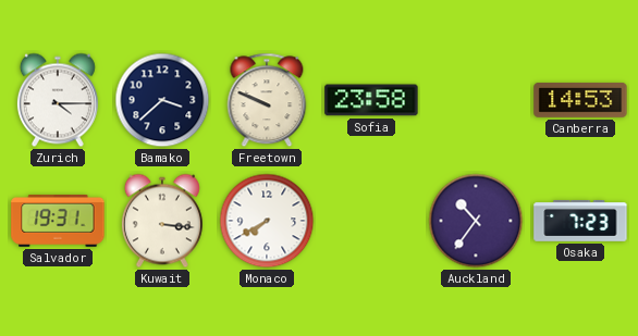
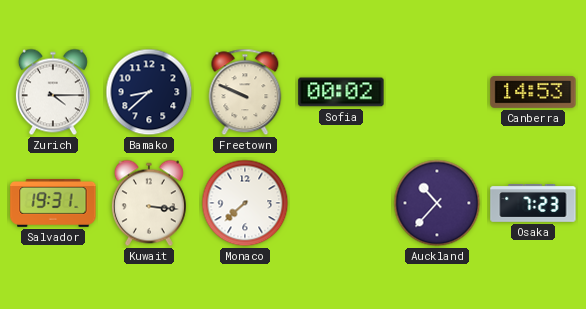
Bamako: 3:38 -> 8:38
Sofia: 23:58 -> 00:02
Monaco: 7:40 -> 7:38
Auckland: 10:36 -> 10:37
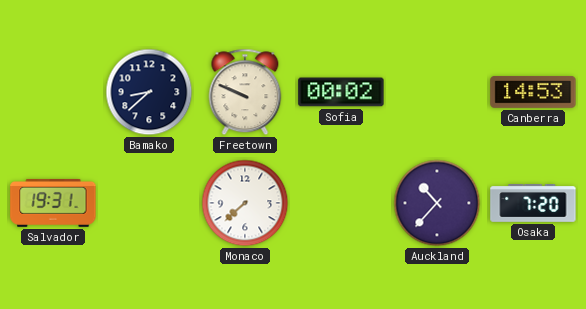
Zurich: 4:15 -> none
Kuwait: 3:16 -> none
Osaka: 7:23 -> 7:20
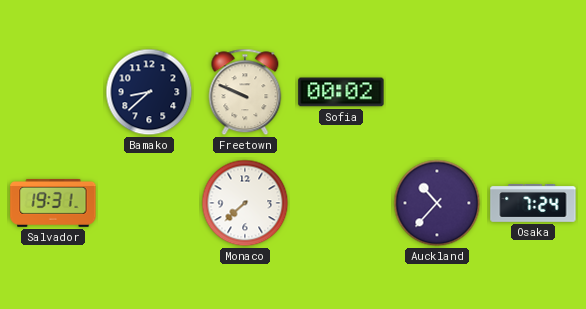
Canberra: 14:53 -> none
Osaka: 7:20 -> 7:24
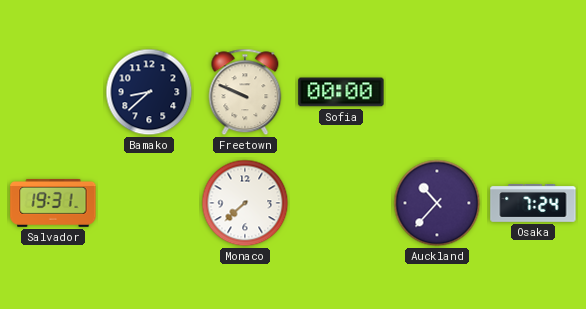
Sofia: 00:02 -> 00:00
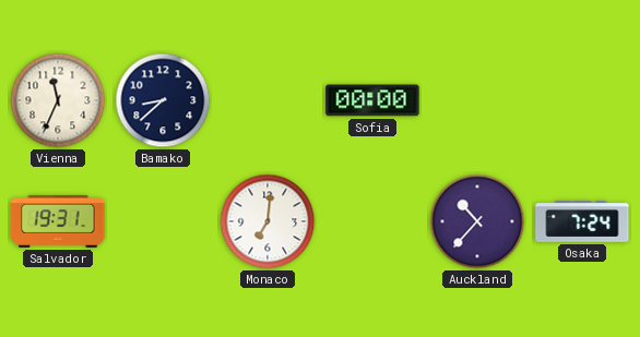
Vienna: none -> 11:34
Freetown: 9:49 -> none
Monaco: 7:38 -> 7:01
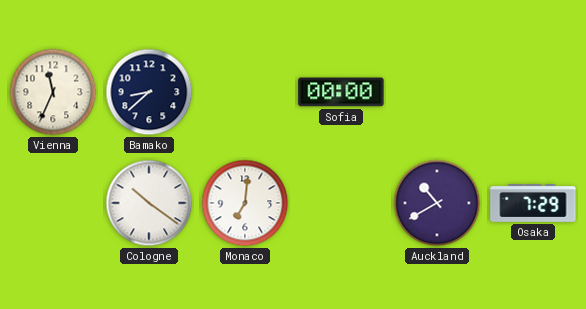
Salvador: 19:31 -> none
Cologne: none -> 10:21
Auckland: 10:37 -> 10:40
Osaka: 7:24 -> 7:29
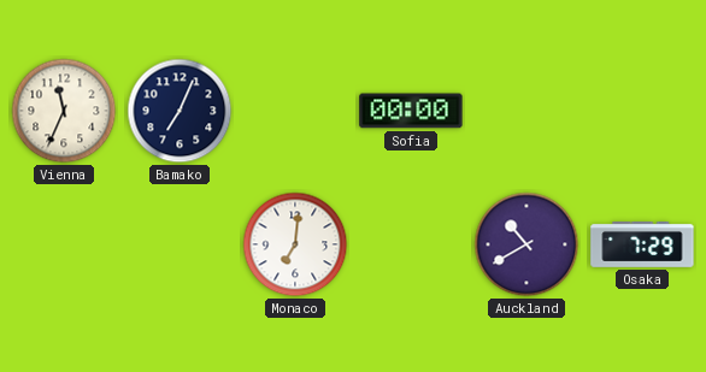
Bamako: 8:38 -> 7:04
Cologne: 10:21 -> none
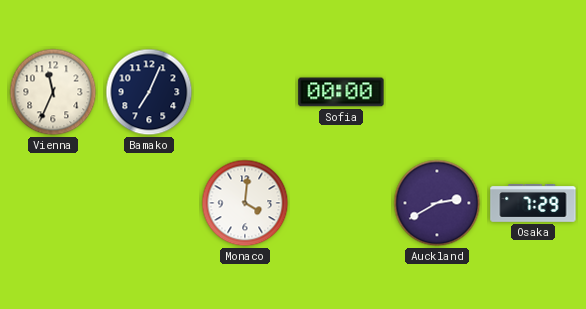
Monaco: 7:01 -> 4:01
Auckland: 10:40 -> 2:40
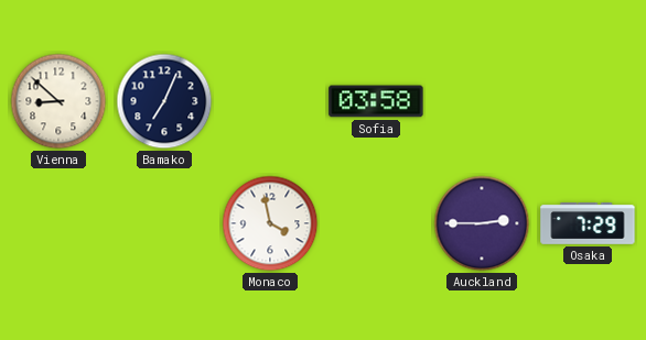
Vienna: 11:34 -> 8:52
Sofia: 00:00 -> 03:58
Monaco: 4:01 -> 3:58
Auckland: 2:40 -> 2:45
